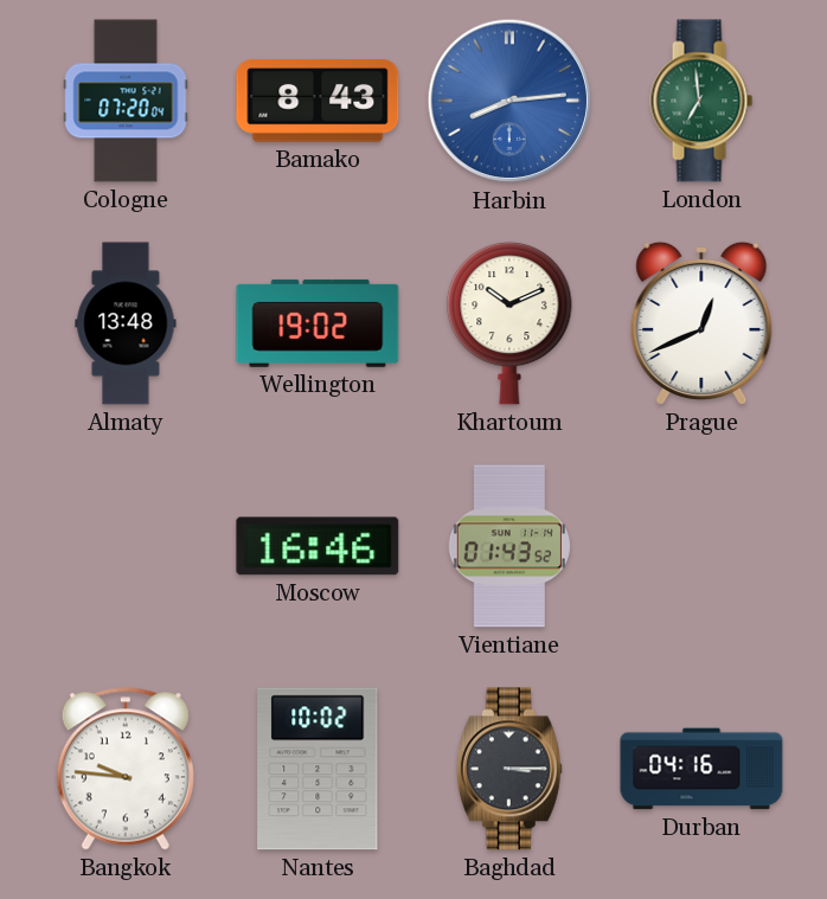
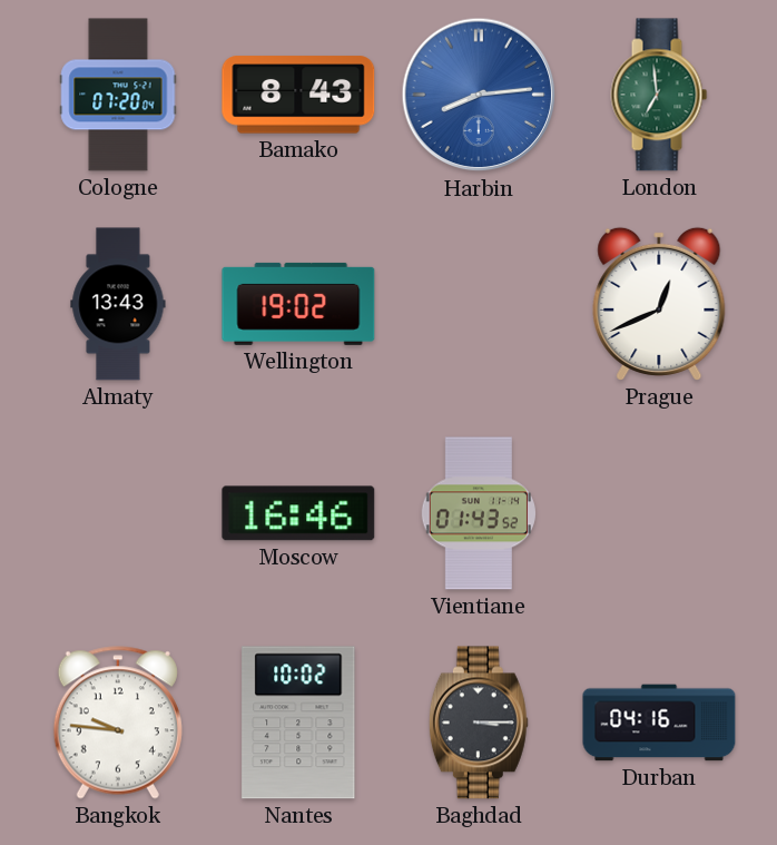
Almaty: 13:48 -> 13:43
Khartoum: 10:11 -> none
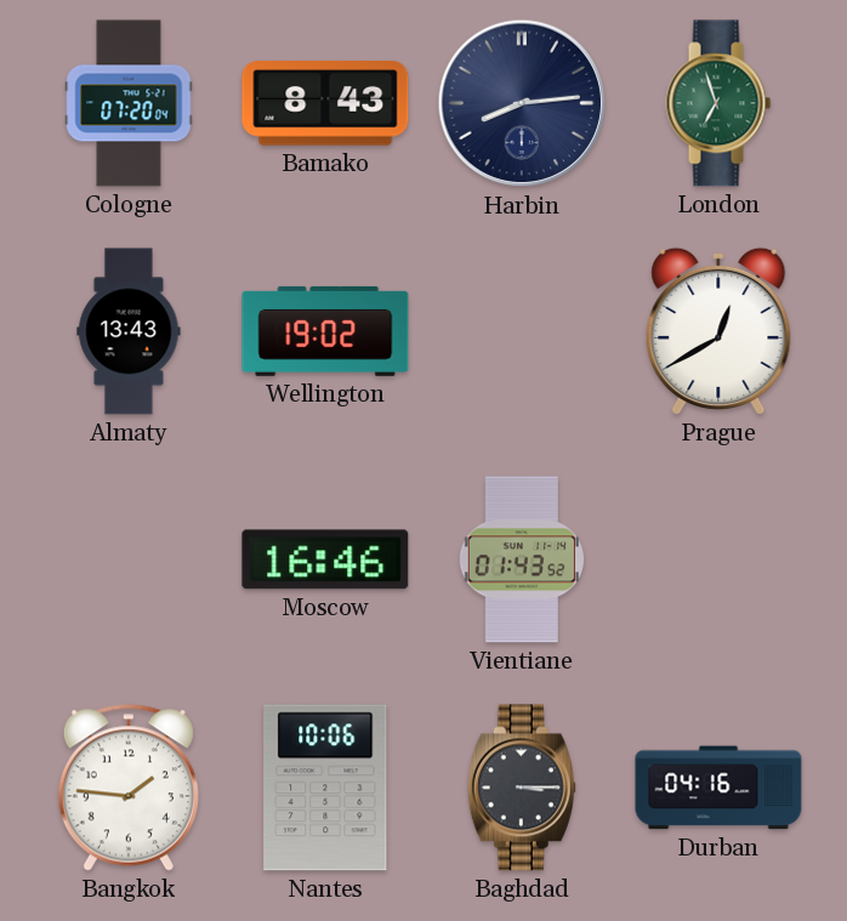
Harbin dial: blue -> navy
London: 6:59 -> 6:57
Prague: 12:41 -> 12:40
Bangkok: 9:46 -> 1:46
Nantes: 10:02 -> 10:06
